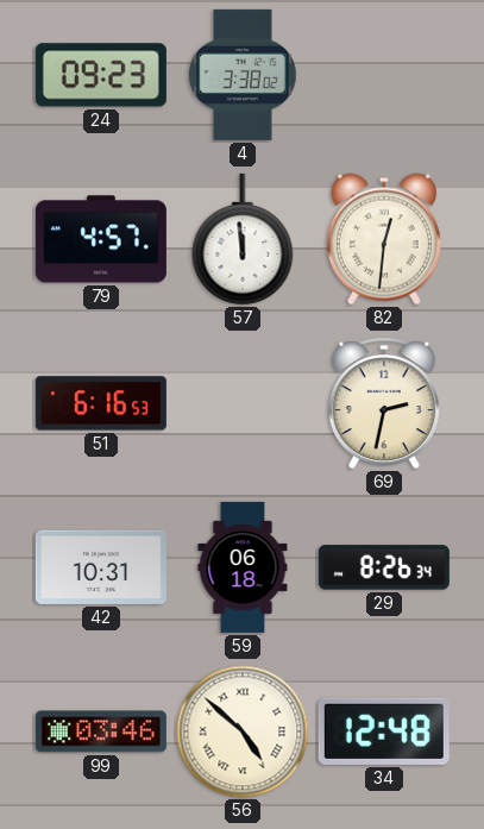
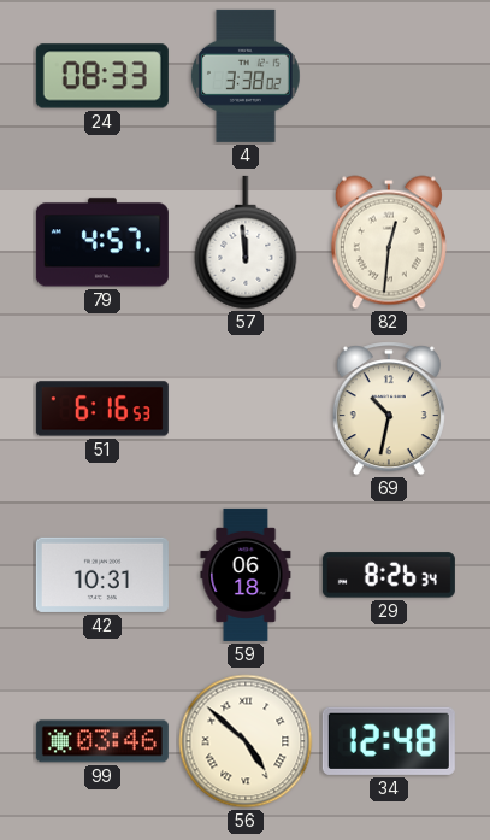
24: 09:23 -> 08:33
69: 2:32 -> 10:32
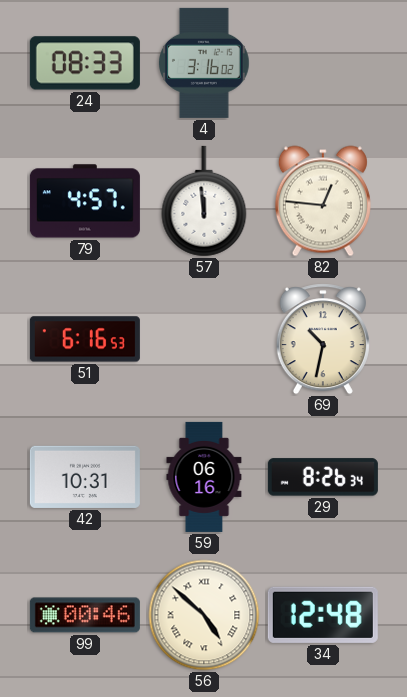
4: 3:38 -> 3:16
82: 12:31 -> 12:46
59: 06:18 -> 06:16
99: 03:46 -> 00:46
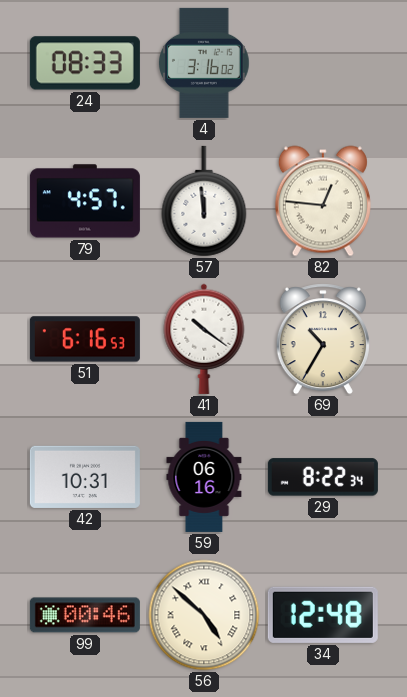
41: none -> 10:21
69: 10:32 -> 10:35
29: 8:26 -> 8:22
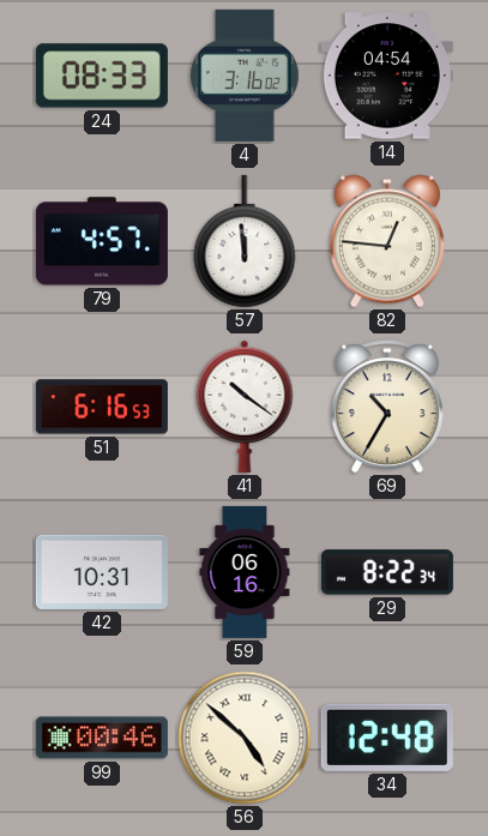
14: none -> 04:54
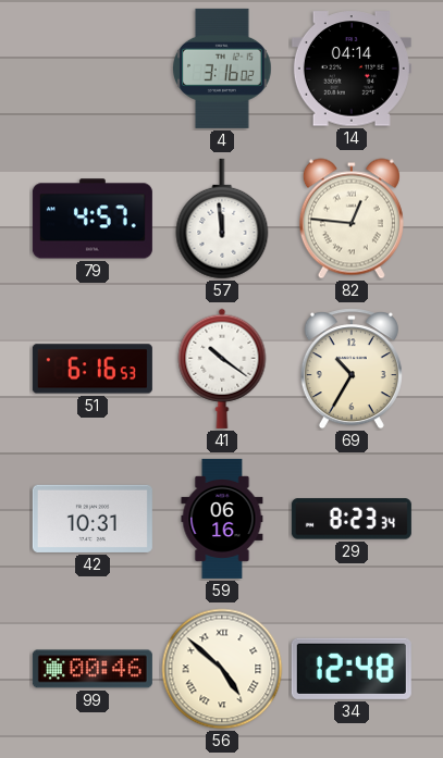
24: 08:33 -> none
14: 04:54 -> 04:14
29: 8:22 -> 8:23
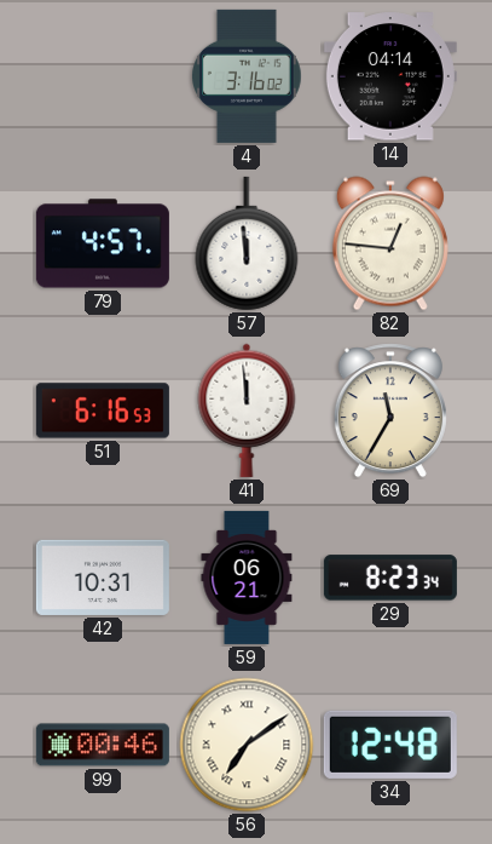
41: 10:21 -> 11:59
69: 10:35 -> 11:35
59: 06:16 -> 06:21
56: 4:52 -> 7:09
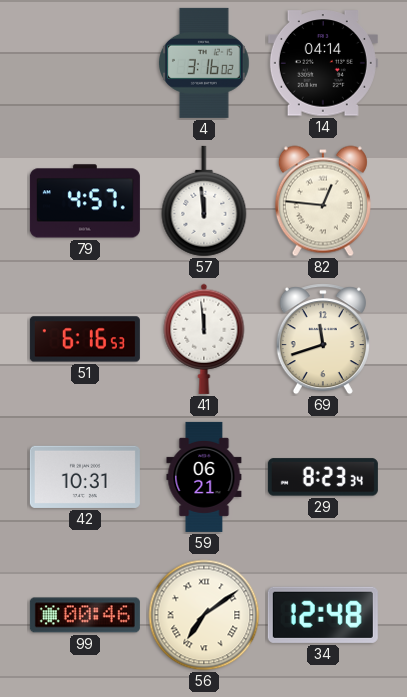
69: 11:35 -> 11:42
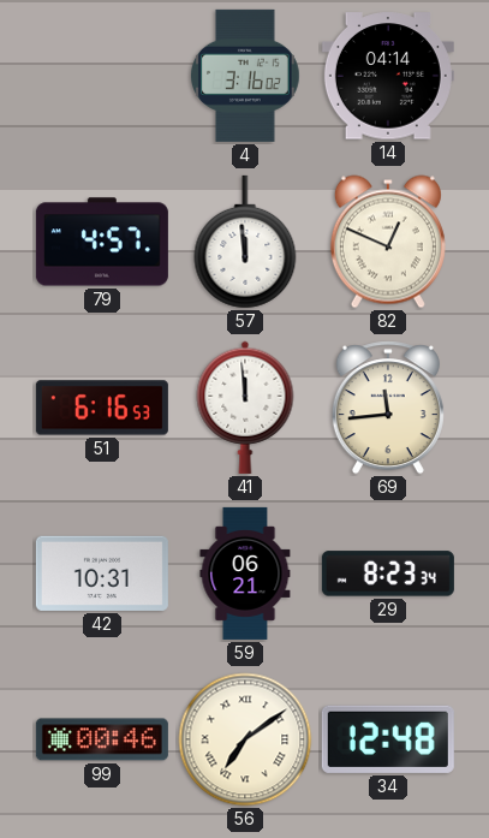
82: 12:46 -> 12:49
69: 11:42 -> 11:44
